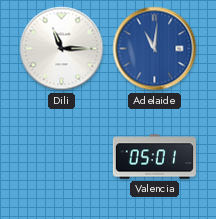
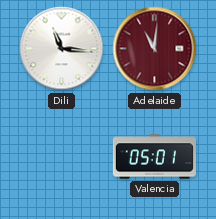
Dili: 11:15 -> 11:16
Adelaide dial: blue -> burgundy
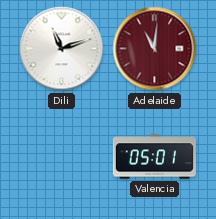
Dili: 11:16 -> 11:12
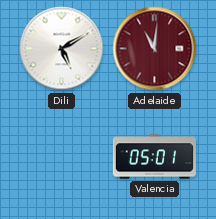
Dili: 11:12 -> 5:10
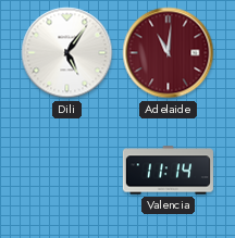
Dili: 5:10 -> 5:06
Valencia: 05:01 -> 11:14
